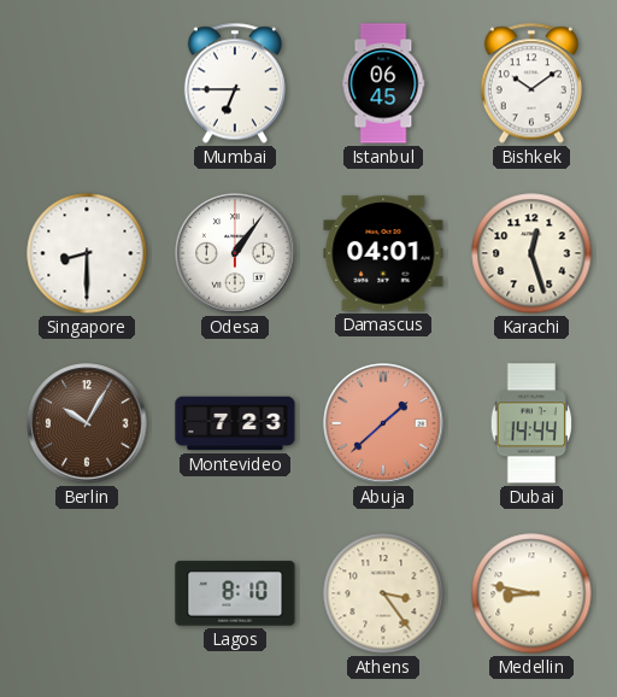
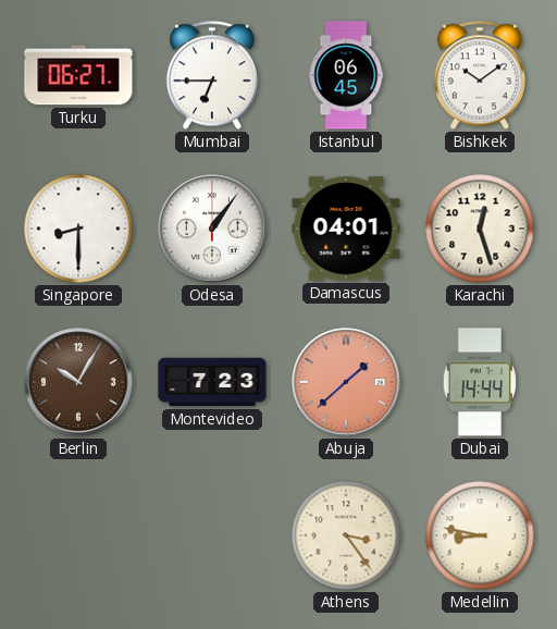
Turku: none -> 06:27
Lagos: 8:10 -> none
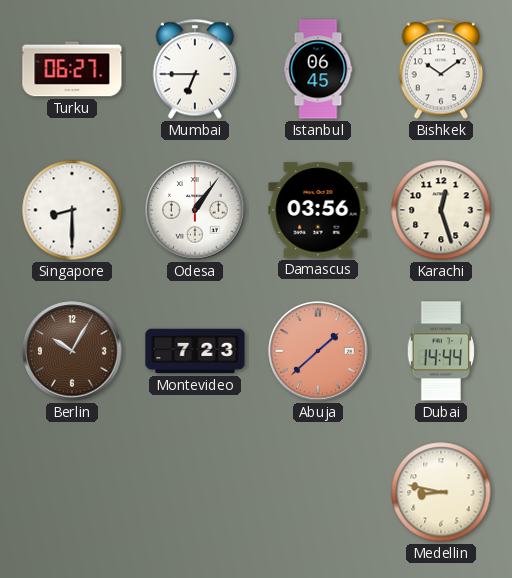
Damascus: 04:01 -> 03:56
Athens: 3:24 -> none
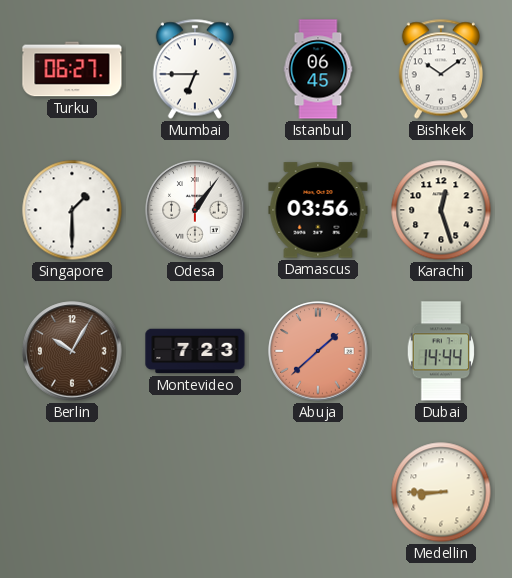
Singapore: 8:30 -> 1:30
Medellin: 8:47 -> 8:45
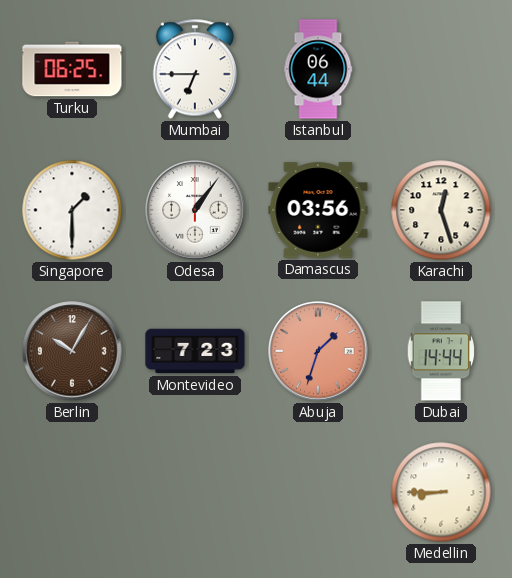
Turku: 06:27 -> 06:25
Istanbul: 06:45 -> 06:44
Bishkek: 10:09 -> none
Abuja: 1:38 -> 1:33
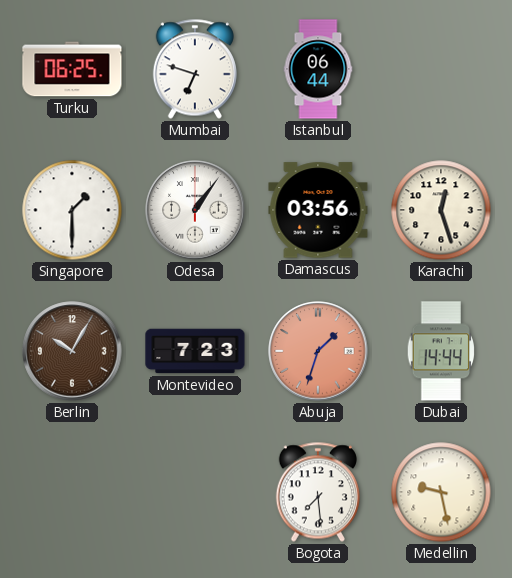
Mumbai: 6:45 -> 6:48
Bogota: none -> 7:29
Medellin: 8:45 -> 9:28
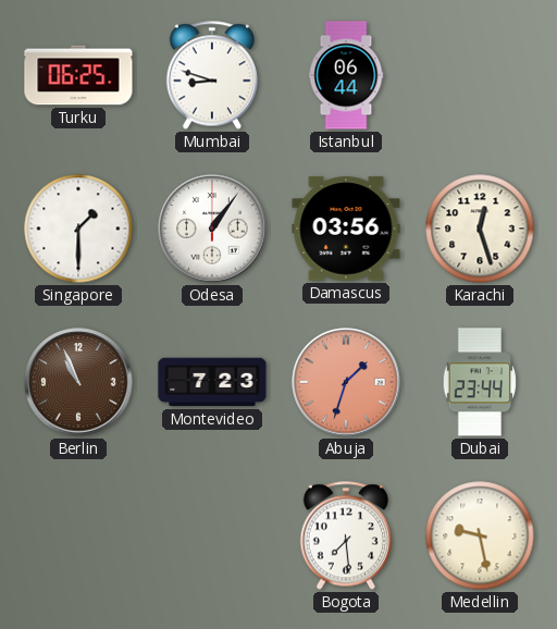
Mumbai: 6:48 -> 8:48
Berlin: 10:05 -> 10:56
Dubai: 14:44 -> 23:44
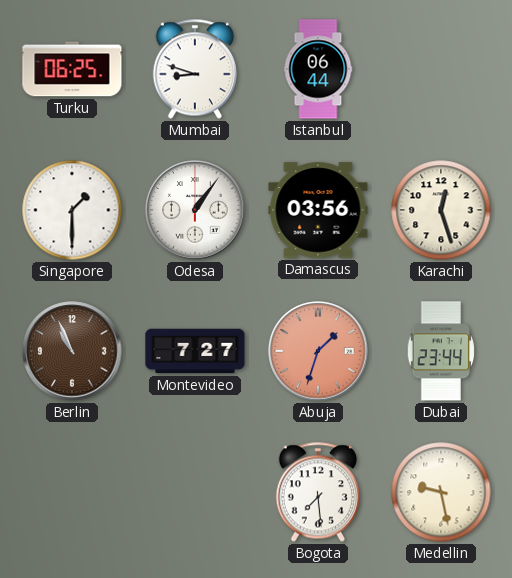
Montevideo: 7:23 -> 7:27
